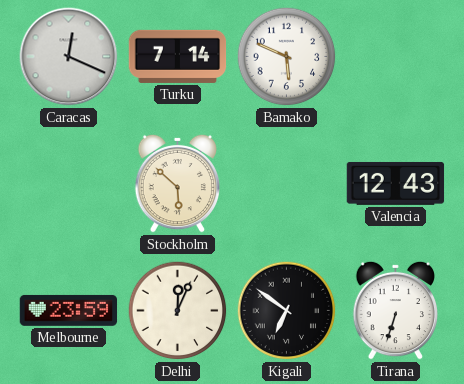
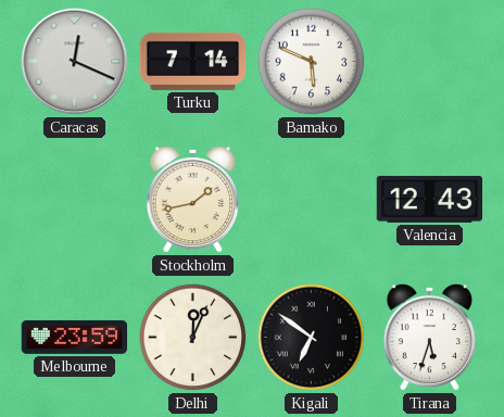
Stockholm: 5:52 -> 1:43
Tirana: 6:33 -> 5:33
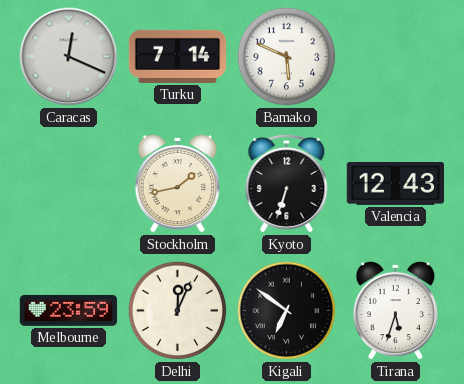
Kyoto: none -> 6:33
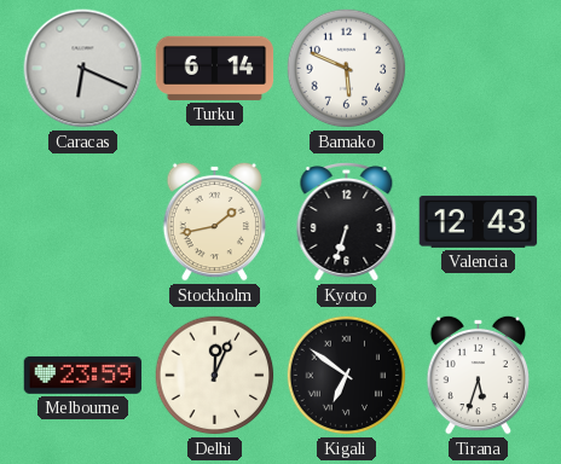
Caracas: 12:19 -> 6:19
Turku: 7:14 -> 6:14
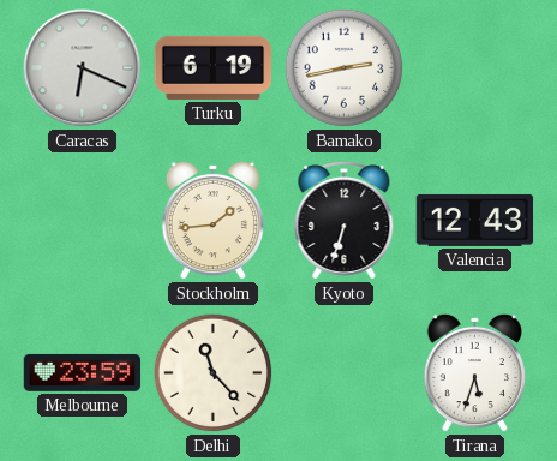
Turku: 6:14 -> 6:19
Bamako: 5:49 -> 2:43
Stockholm: 1:43 -> 1:44
Delhi: 12:04 -> 11:23
Kigali: 6:51 -> none
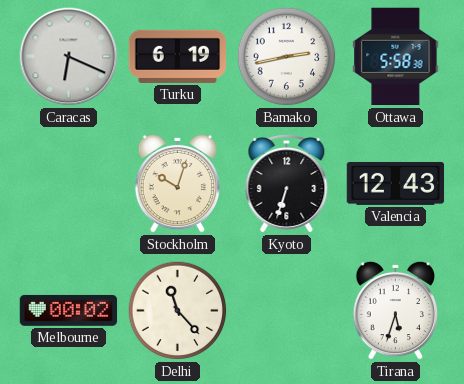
Ottawa: none -> 5:58
Stockholm: 1:44 -> 10:03
Melbourne: 23:59 -> 00:02
